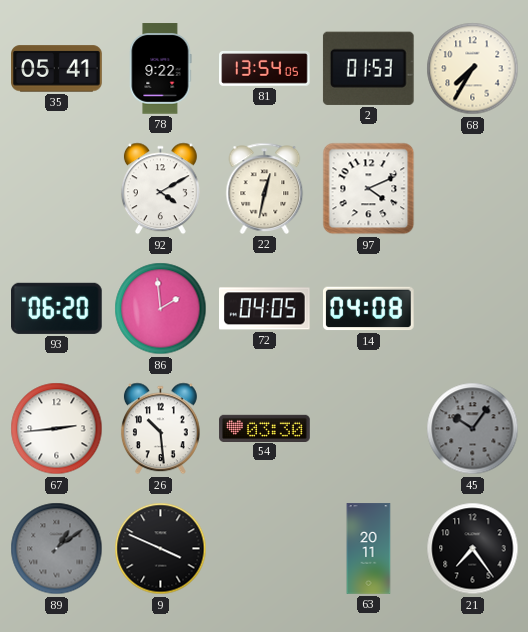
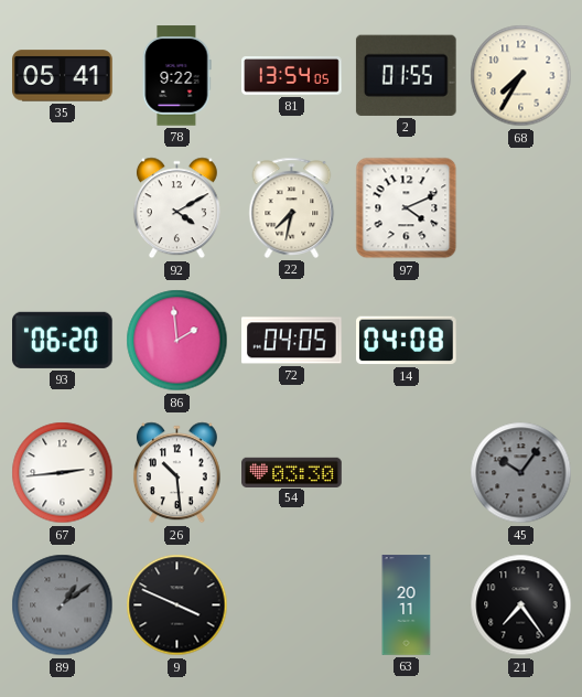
2: 01:53 -> 01:55
22: 12:32 -> 7:32
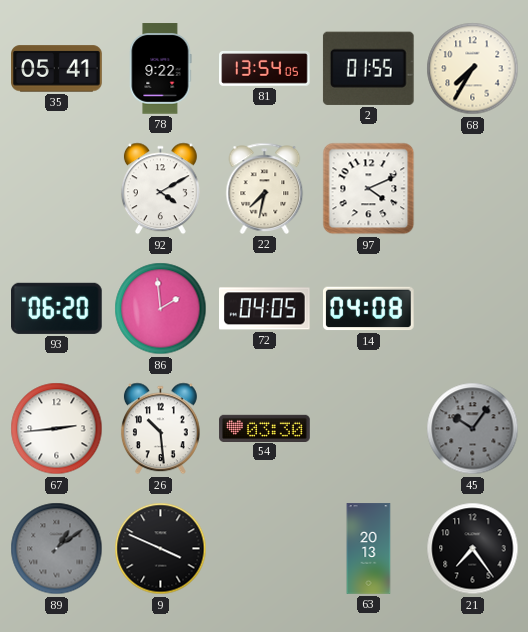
63: 20:11 -> 20:13
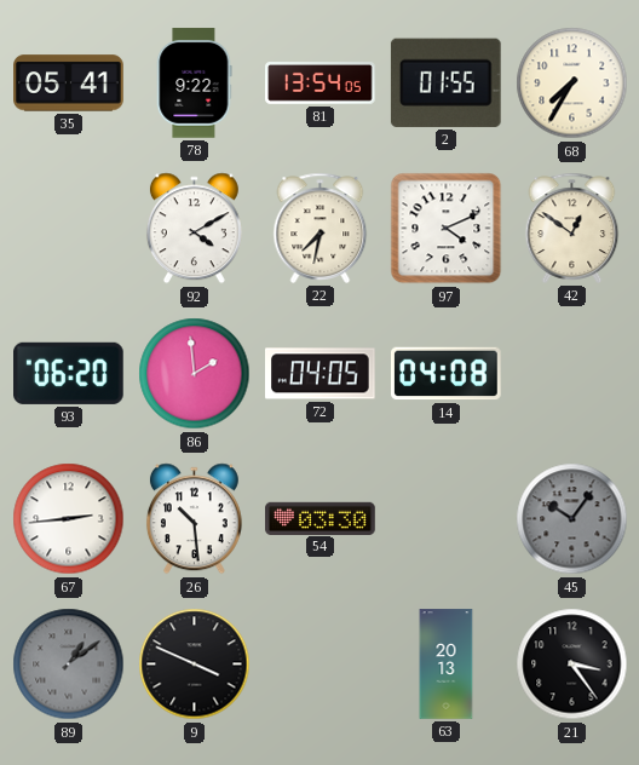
42: none -> 12:51
21: 7:24 -> 3:24
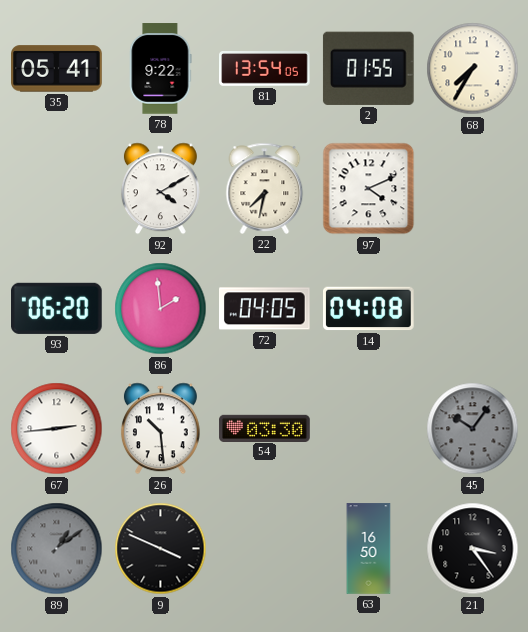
42: 12:51 -> none
63: 20:13 -> 16:50
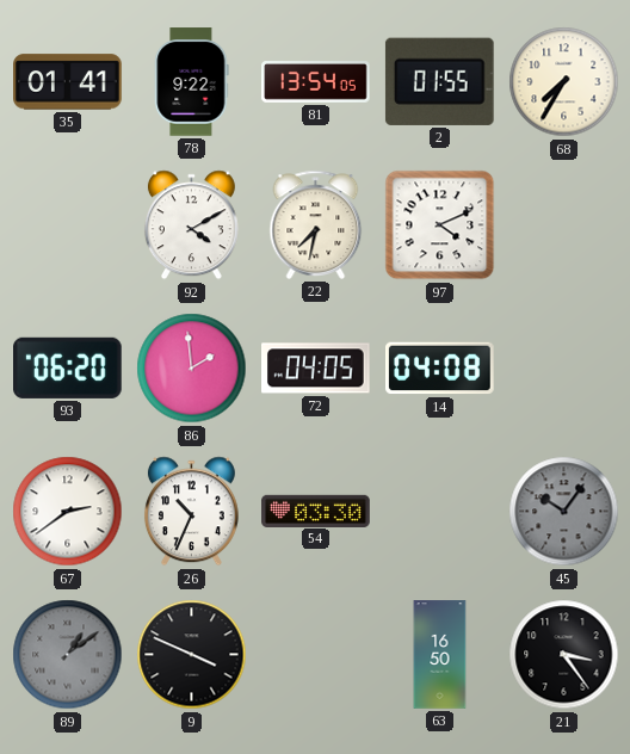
35: 05:41 -> 01:41
67: 2:44 -> 2:39
26: 10:29 -> 10:34
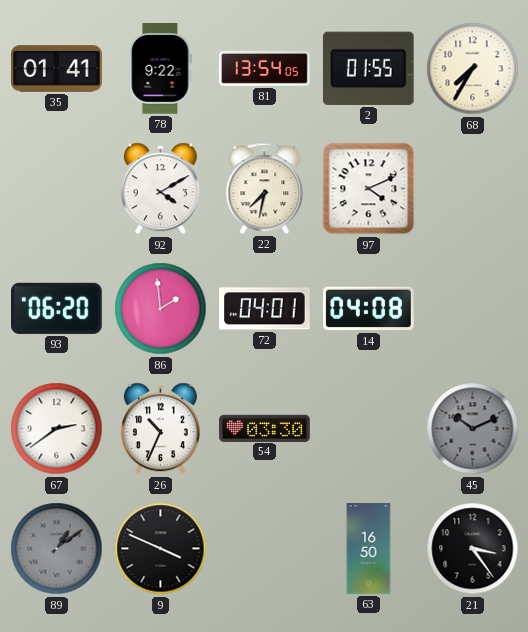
72: 04:05 -> 04:01
45: 10:06 -> 10:11
